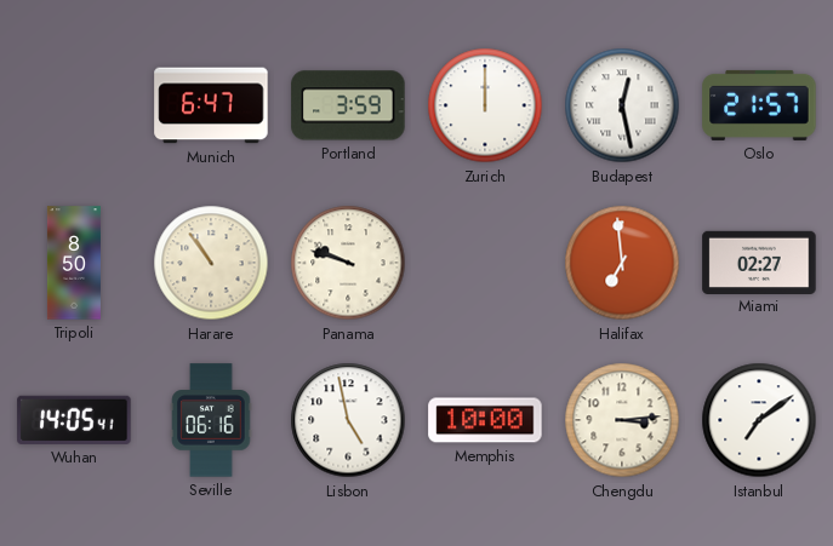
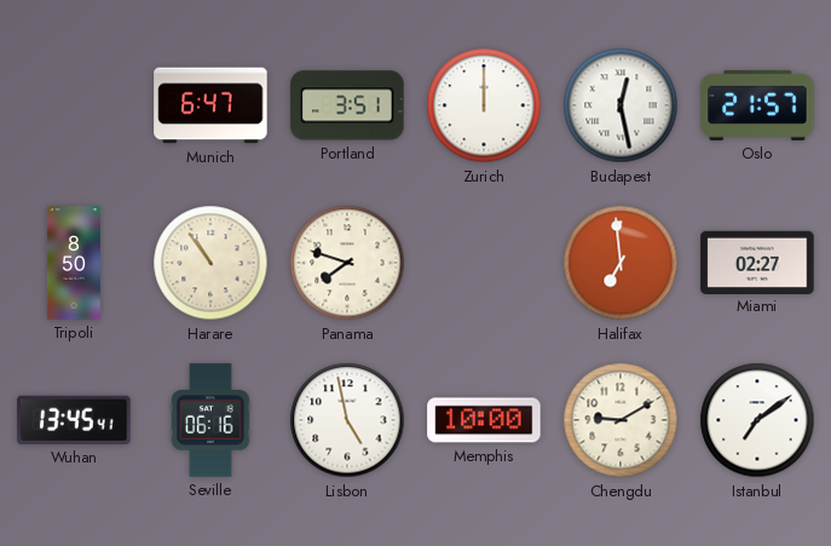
Portland: 3:59 -> 3:51
Panama: 9:48 -> 7:48
Wuhan: 14:05 -> 13:45
Chengdu: 3:14 -> 9:10
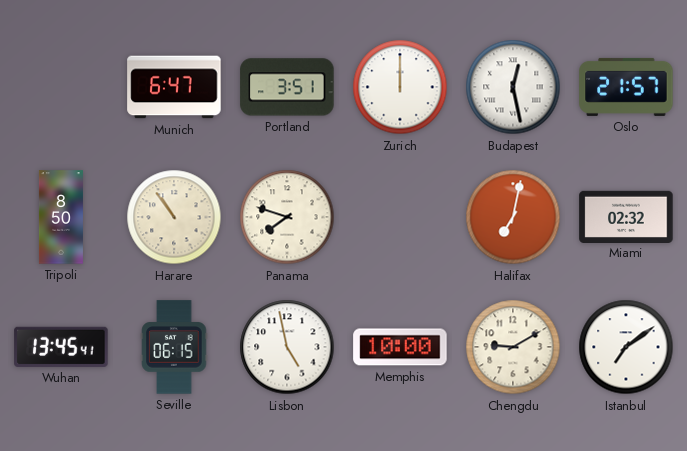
Halifax: 6:59 -> 7:02
Miami: 02:27 -> 02:32
Seville: 06:16 -> 06:15
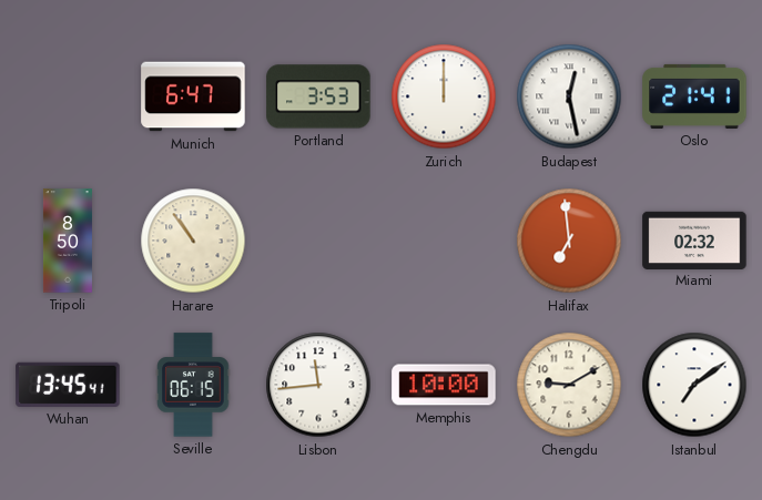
Portland: 3:51 -> 3:53
Oslo: 21:57 -> 21:41
Panama: 7:48 -> none
Halifax: 7:02 -> 6:59
Lisbon: 4:58 -> 11:44
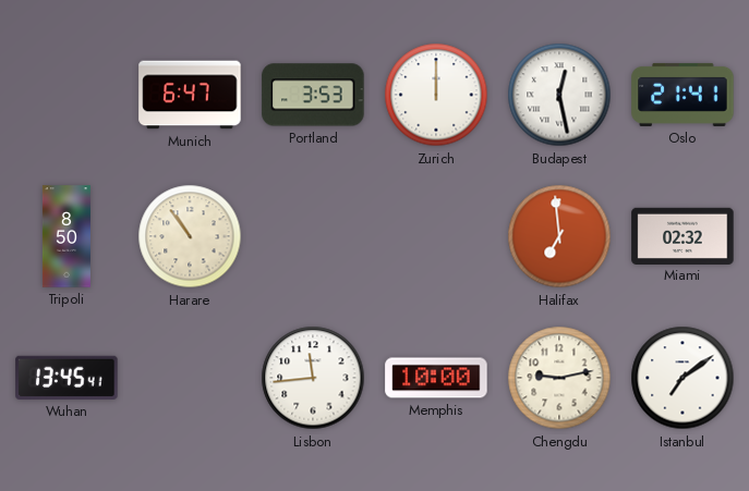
Seville: 06:15 -> none
Chengdu: 9:10 -> 9:13
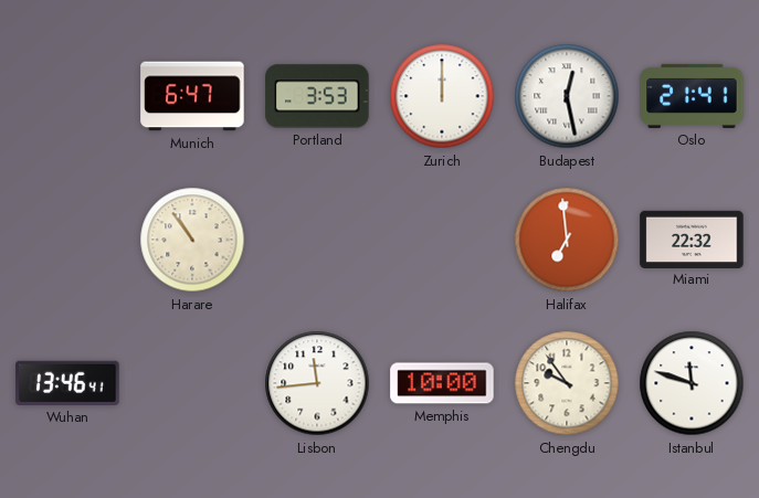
Tripoli: 8:50 -> none
Miami: 02:32 -> 22:32
Wuhan: 13:45 -> 13:46
Chengdu: 9:13 -> 9:54
Istanbul: 7:09 -> 11:48
